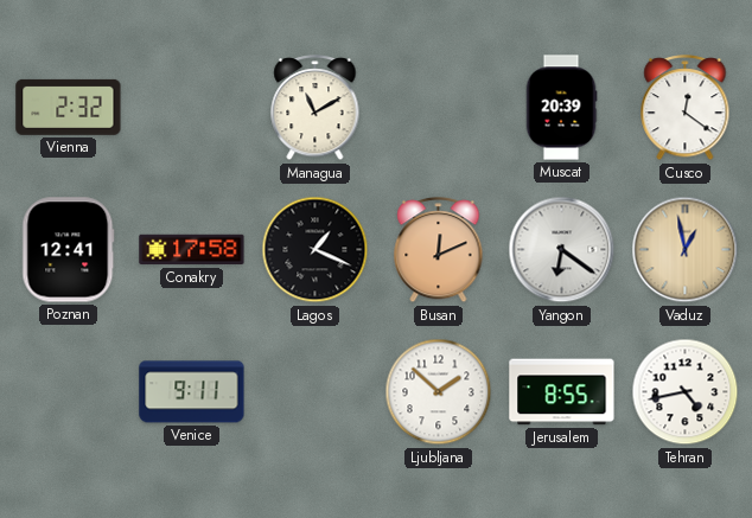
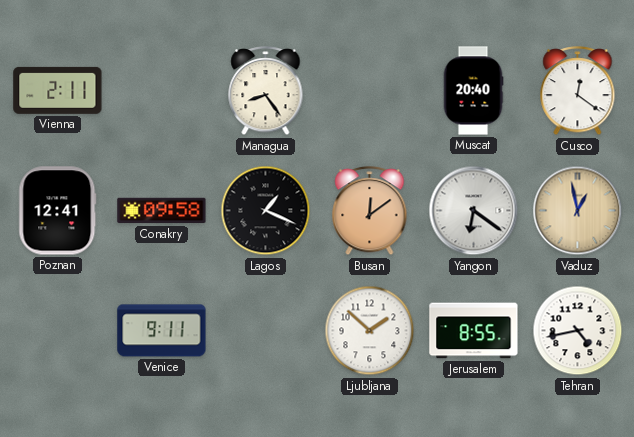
Vienna: 2:32 -> 2:11
Managua: 11:10 -> 8:24
Muscat: 20:39 -> 20:40
Conakry: 17:58 -> 09:58
Busan: 12:11 -> 12:09
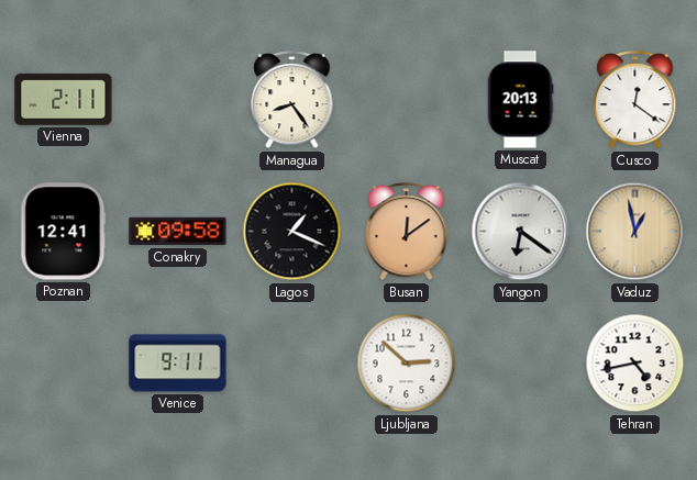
Muscat: 20:40 -> 20:13
Ljubljana: 1:52 -> 2:52
Jerusalem: 8:55 -> none
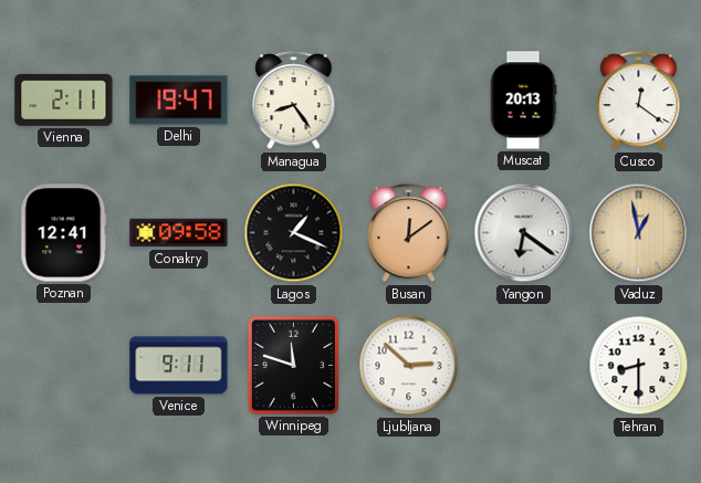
Delhi: none -> 19:47
Winnipeg: none -> 11:48
Tehran: 4:43 -> 8:30
